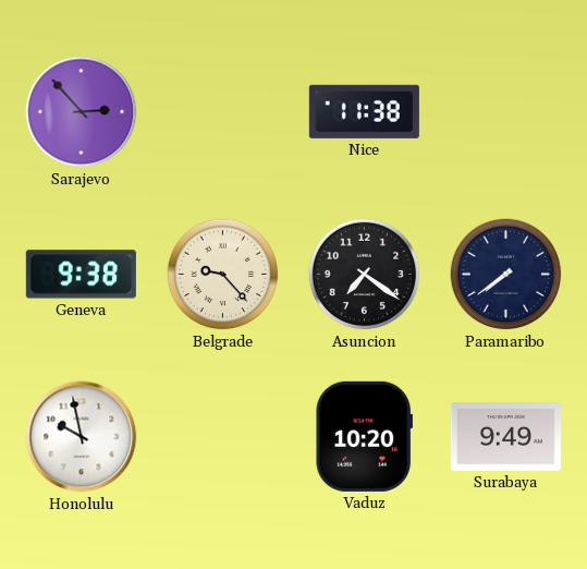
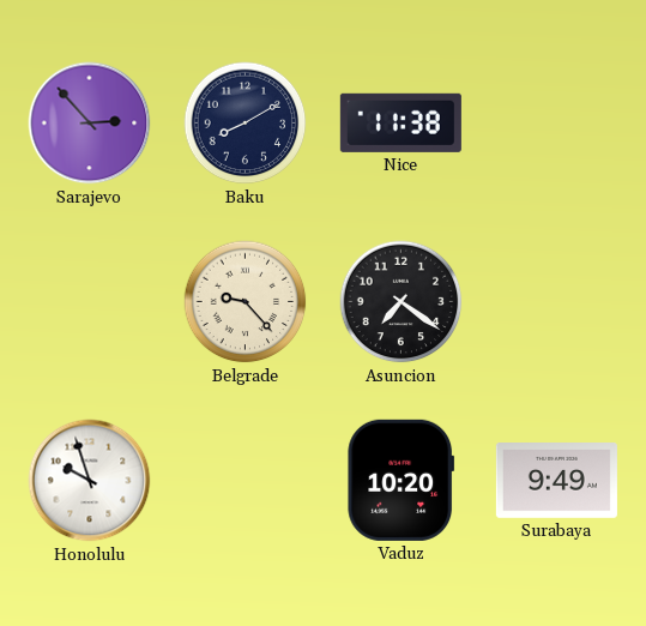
Baku: none -> 8:10
Geneva: 9:38 -> none
Paramaribo: 7:39 -> none
Honolulu: 9:58 -> 9:57
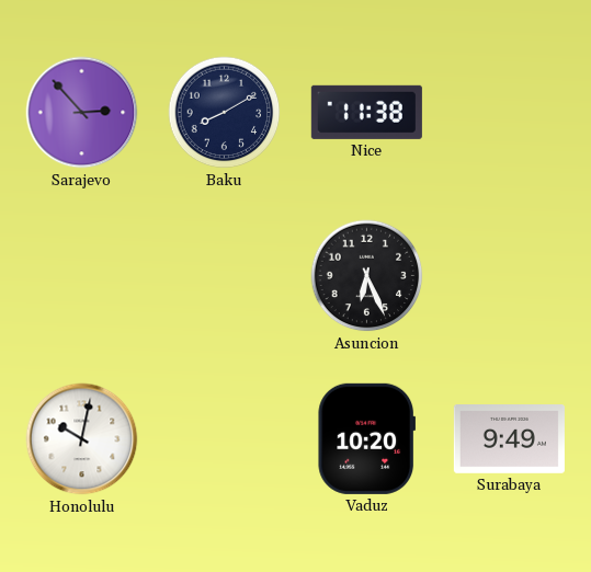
Belgrade: 9:23 -> none
Asuncion: 7:21 -> 6:26
Honolulu: 9:57 -> 10:02
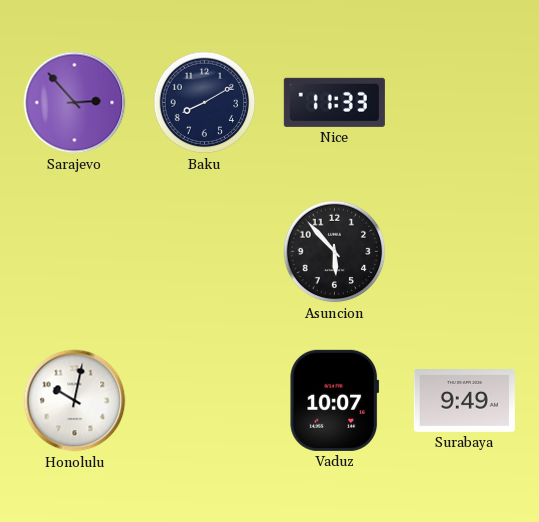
Nice: 11:38 -> 11:33
Asuncion: 6:26 -> 5:53
Vaduz: 10:20 -> 10:07
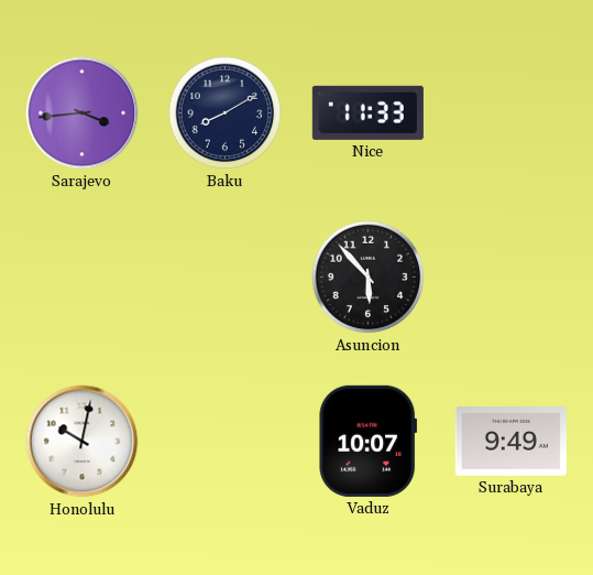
Sarajevo: 2:53 -> 3:44
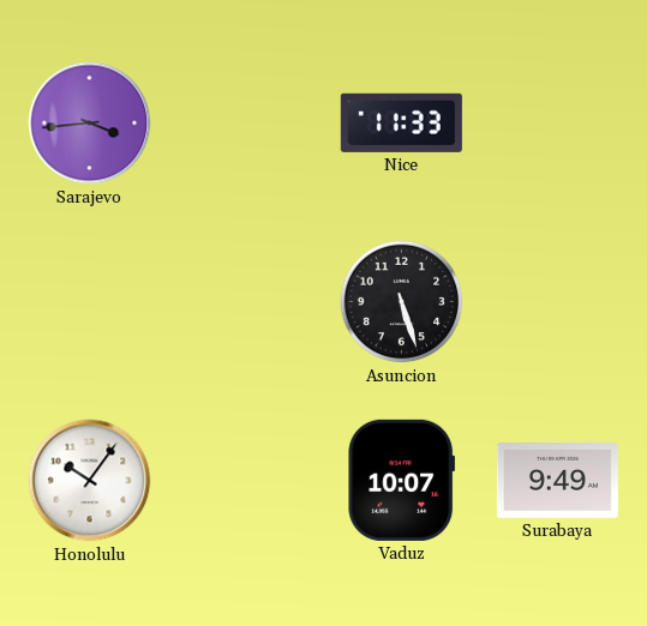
Baku: 8:10 -> none
Asuncion: 5:53 -> 5:27
Honolulu: 10:02 -> 10:06
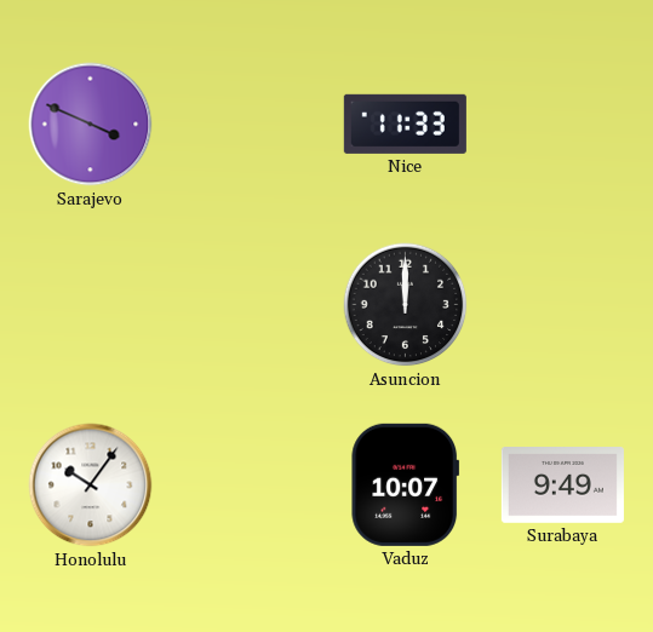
Sarajevo: 3:44 -> 3:49
Asuncion: 5:27 -> 12:00
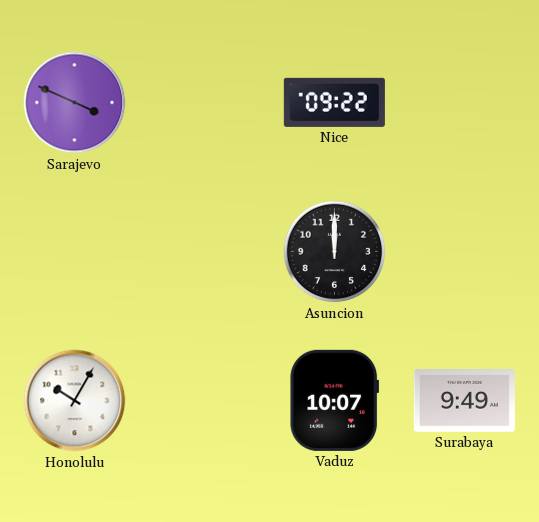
Nice: 11:33 -> 09:22
Honolulu: 10:06 -> 10:05
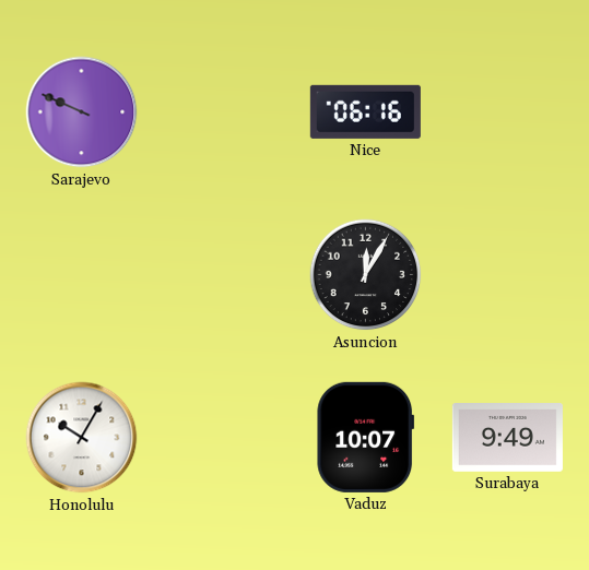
Sarajevo: 3:49 -> 9:49
Nice: 09:22 -> 06:16
Asuncion: 12:00 -> 12:05
